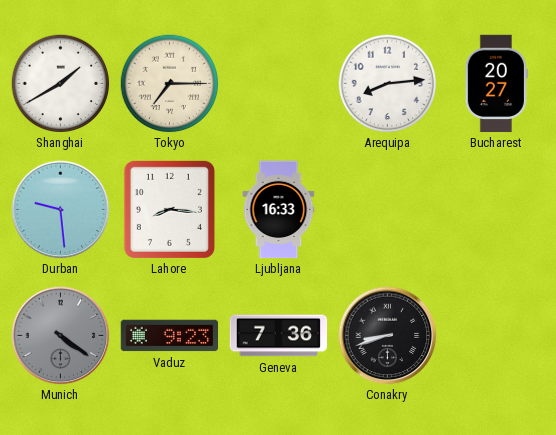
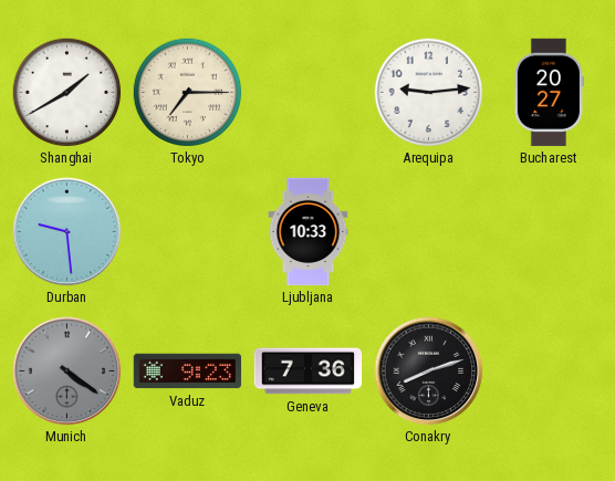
Arequipa: 8:14 -> 9:14
Lahore: 8:16 -> none
Ljubljana: 16:33 -> 10:33
Conakry: 8:42 -> 8:12
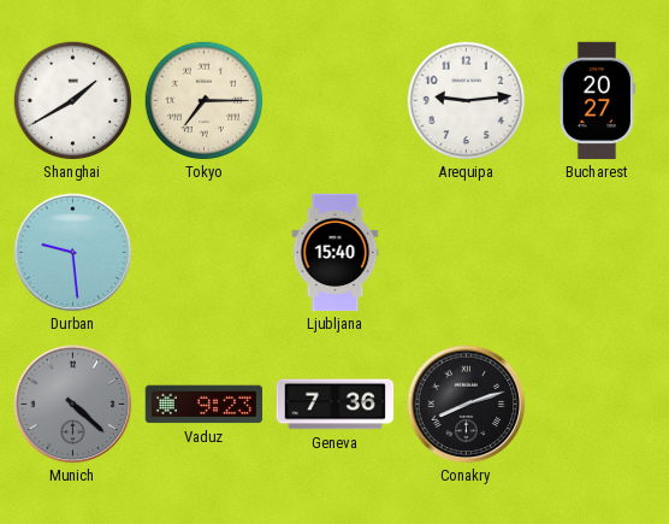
Ljubljana: 10:33 -> 15:40
Munich: 4:21 -> 4:22
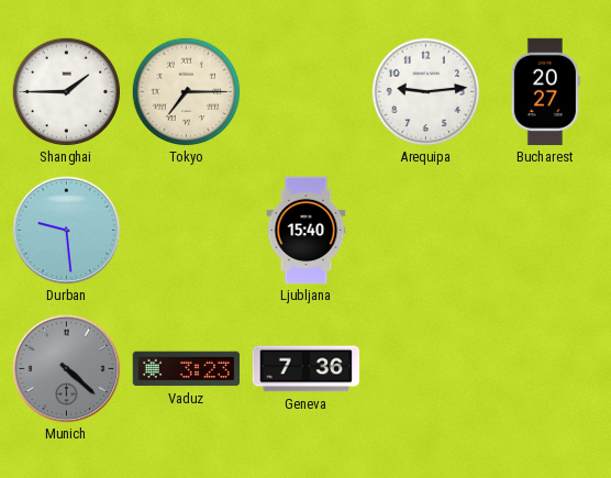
Shanghai: 1:40 -> 1:45
Vaduz: 9:23 -> 3:23
Conakry: 8:12 -> none
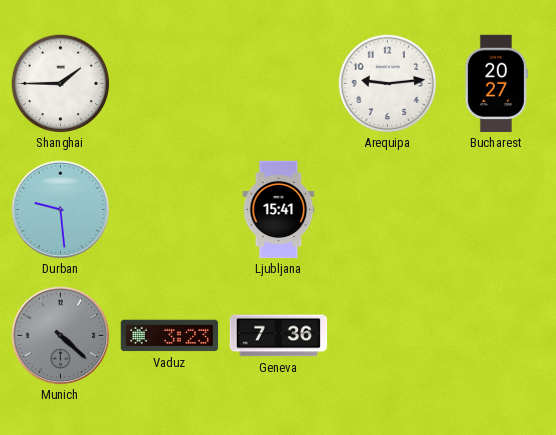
Tokyo: 7:15 -> none
Ljubljana: 15:40 -> 15:41
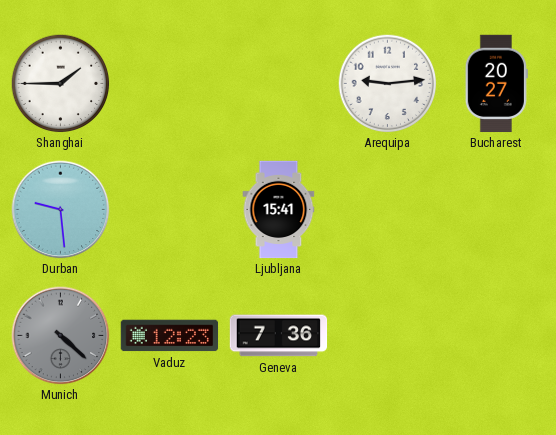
Vaduz: 3:23 -> 12:23
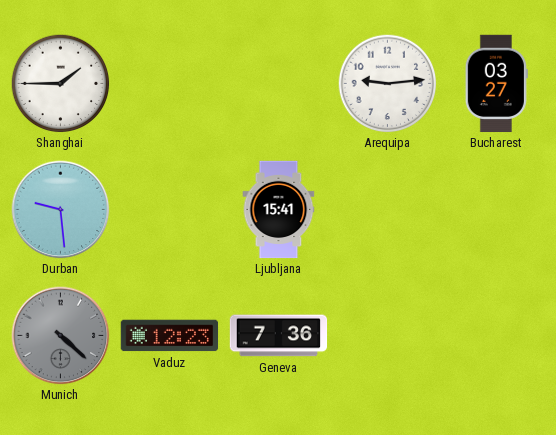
Bucharest: 20:27 -> 03:27
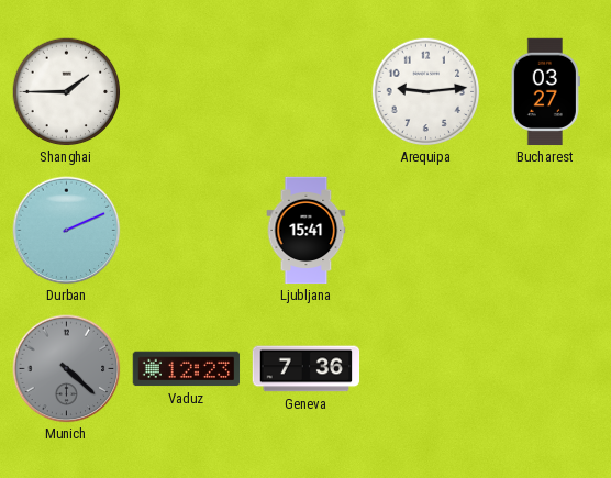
Durban: 9:29 -> 2:11
